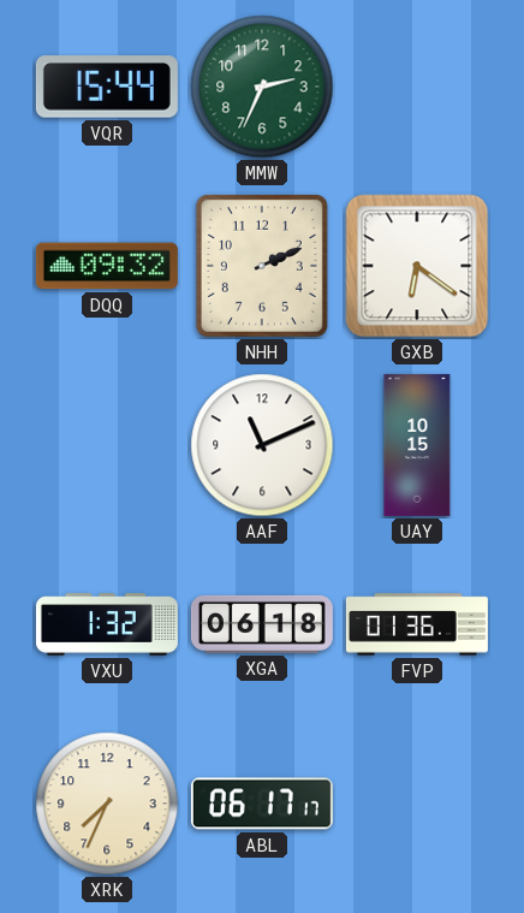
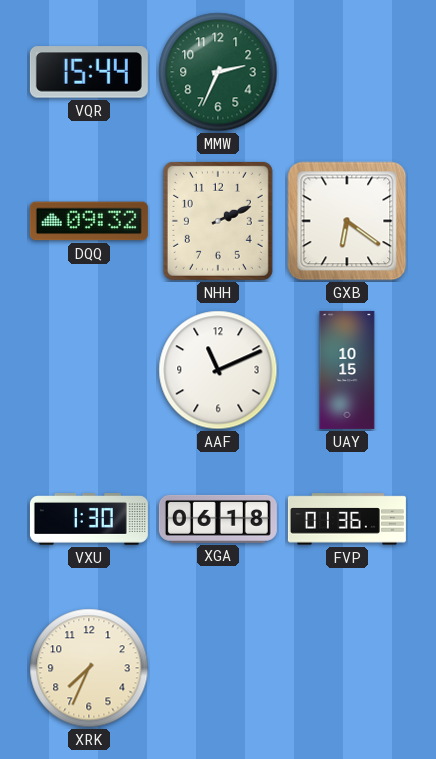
VXU: 1:32 -> 1:30
ABL: 06:17 -> none
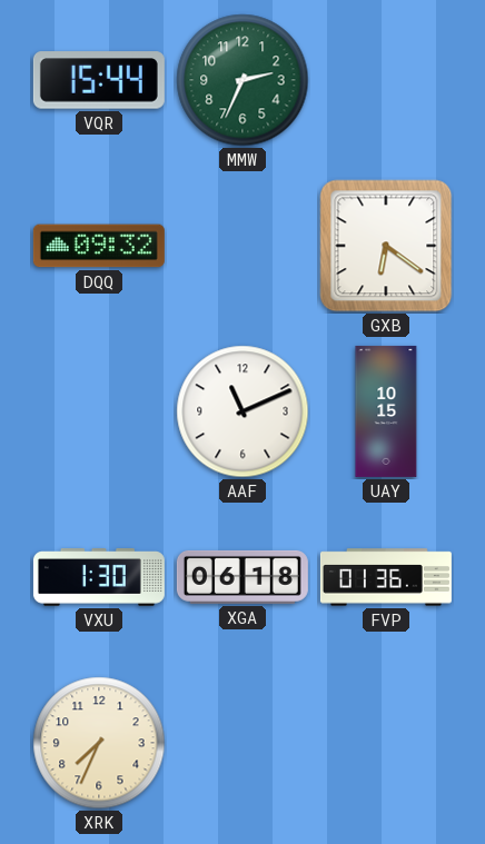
NHH: 2:11 -> none
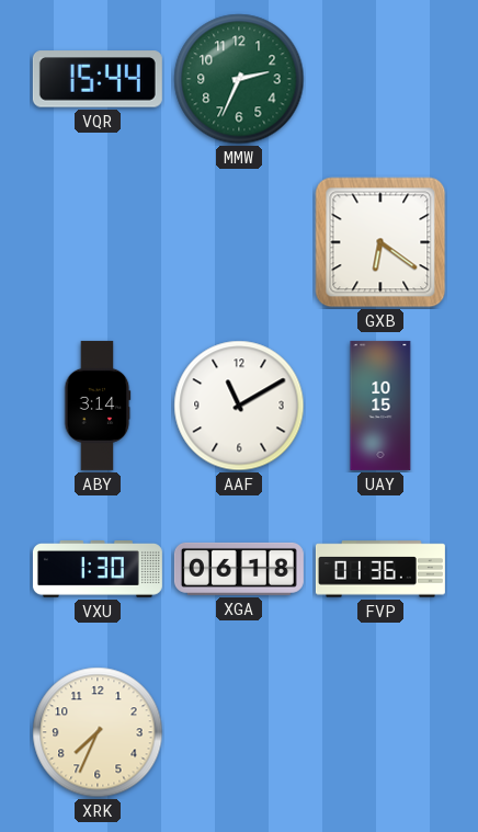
DQQ: 09:32 -> none
ABY: none -> 3:14
AAF: 11:11 -> 11:10
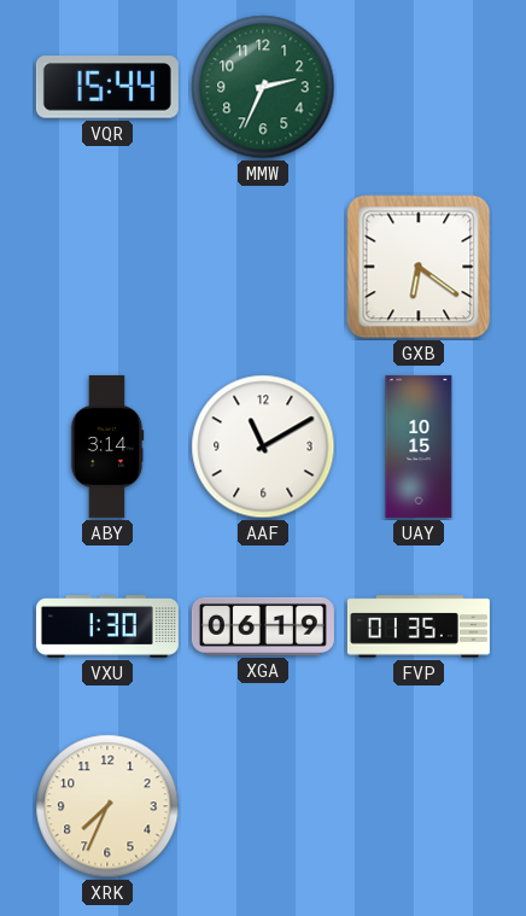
XGA: 06:18 -> 06:19
FVP: 01:36 -> 01:35
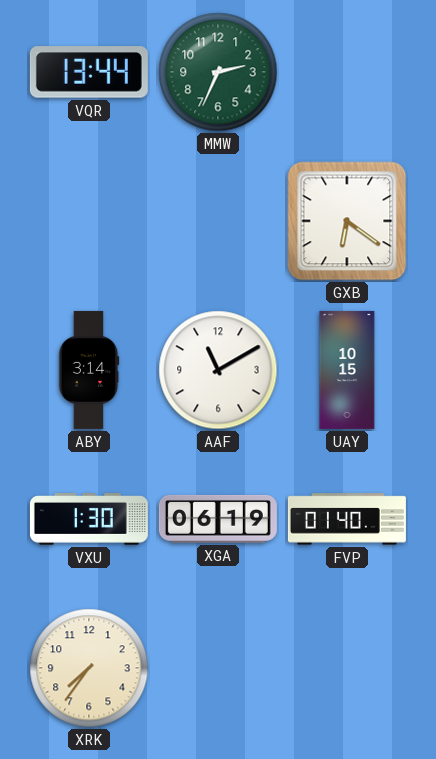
VQR: 15:44 -> 13:44
FVP: 01:35 -> 01:40
XRK: 7:34 -> 7:36
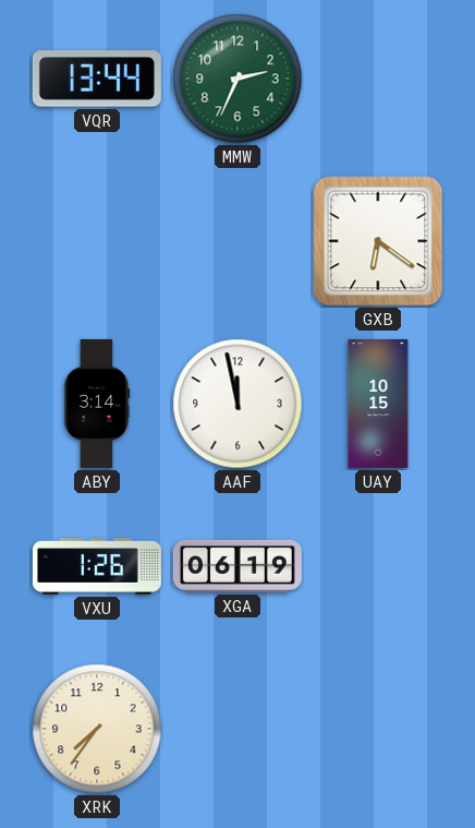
AAF: 11:10 -> 11:58
VXU: 1:30 -> 1:26
FVP: 01:40 -> none
